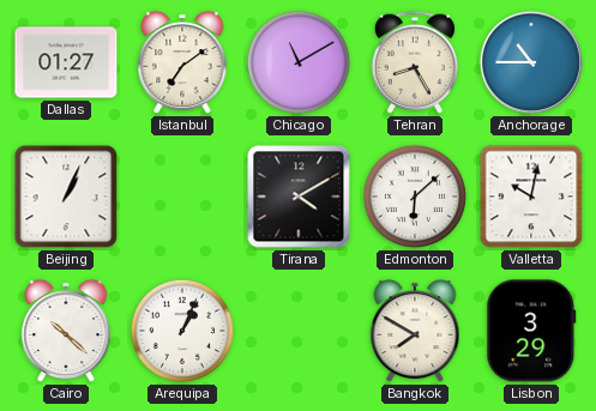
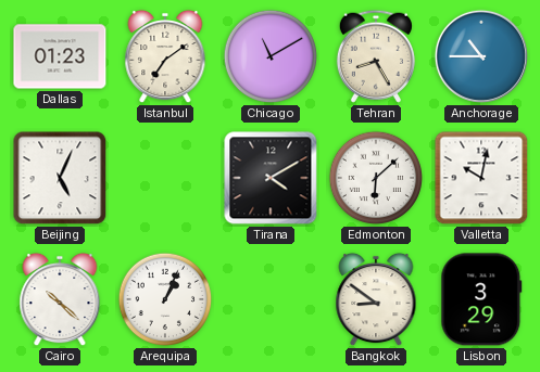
Dallas: 01:27 -> 01:23
Beijing: 1:04 -> 5:04
Bangkok: 7:50 -> 8:51
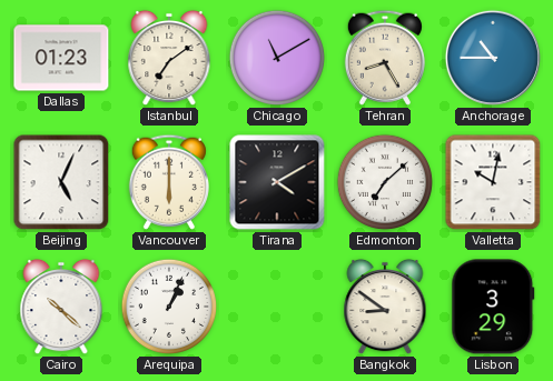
Vancouver: none -> 6:00
Edmonton: 6:08 -> 7:08
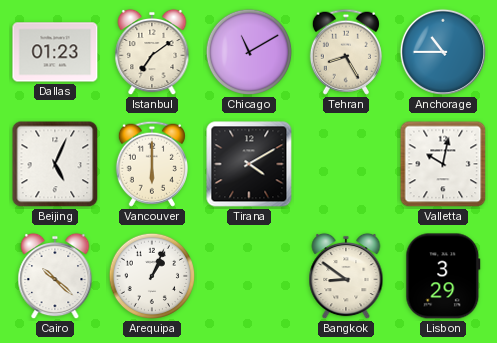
Edmonton: 7:08 -> none
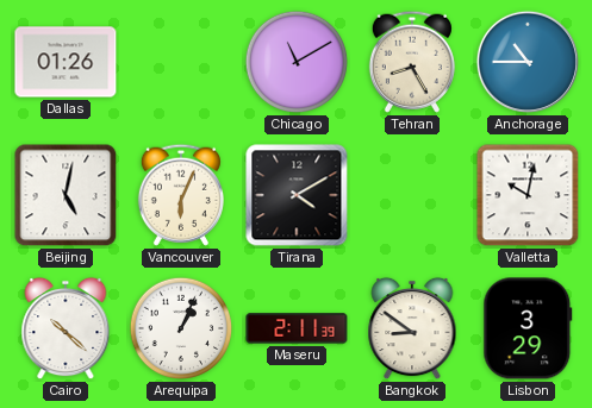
Dallas: 01:23 -> 01:26
Istanbul: 7:09 -> none
Beijing: 5:04 -> 5:02
Vancouver: 6:00 -> 6:04
Maseru: none -> 2:11
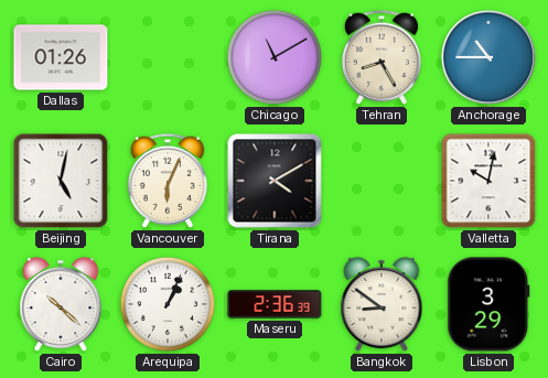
Maseru: 2:11 -> 2:36
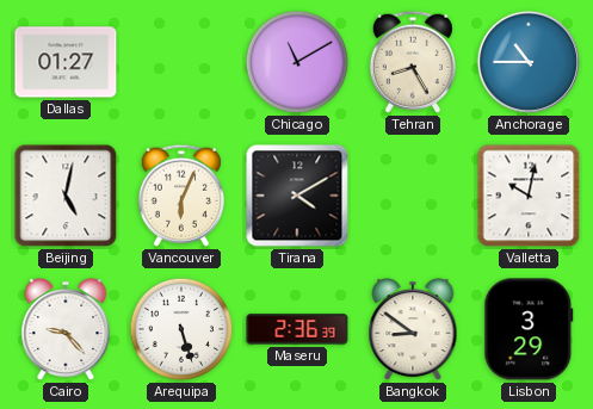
Dallas: 01:26 -> 01:27
Cairo: 10:22 -> 9:23
Arequipa: 1:04 -> 5:27
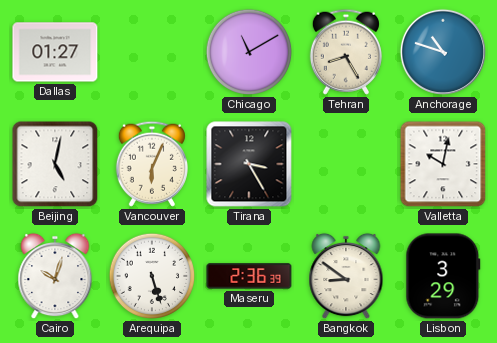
Anchorage: 10:45 -> 10:48
Tirana: 4:10 -> 3:25
Cairo: 9:23 -> 10:03
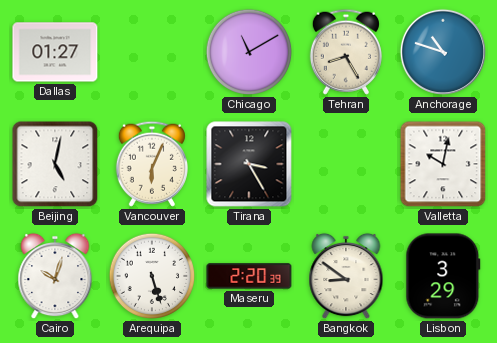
Maseru: 2:36 -> 2:20
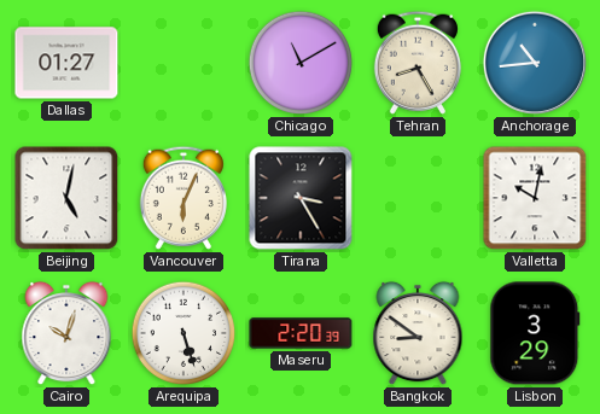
Anchorage: 10:48 -> 10:44
